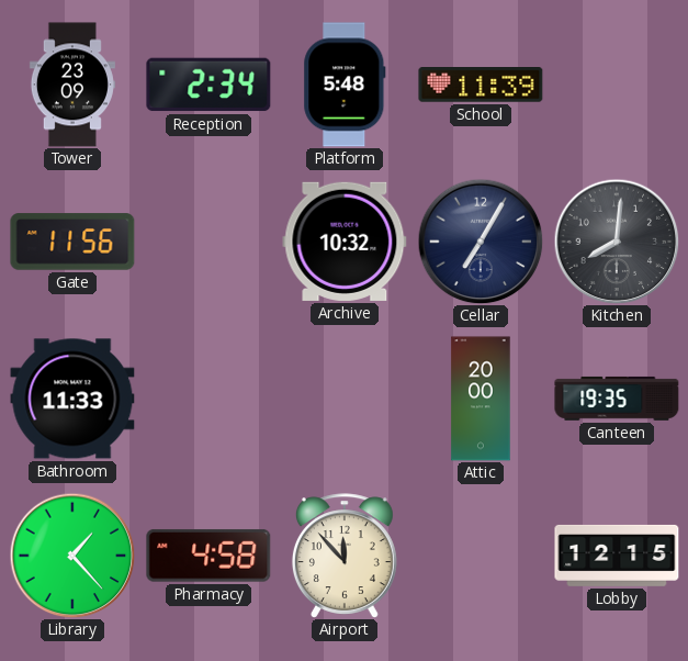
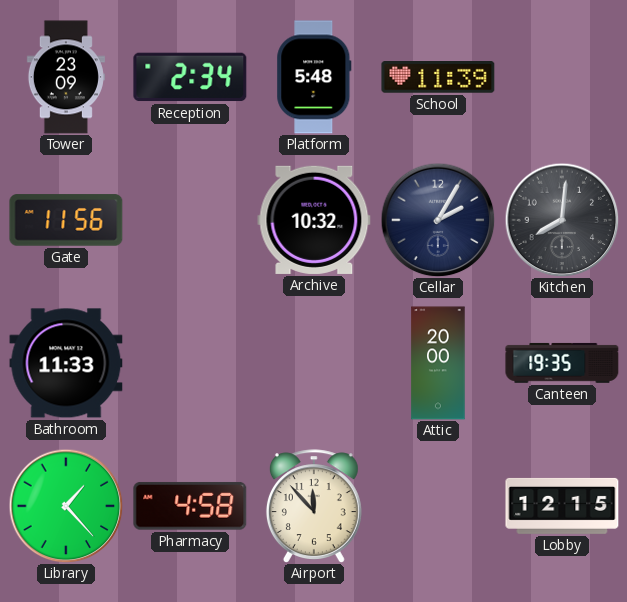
Cellar: 7:05 -> 2:05
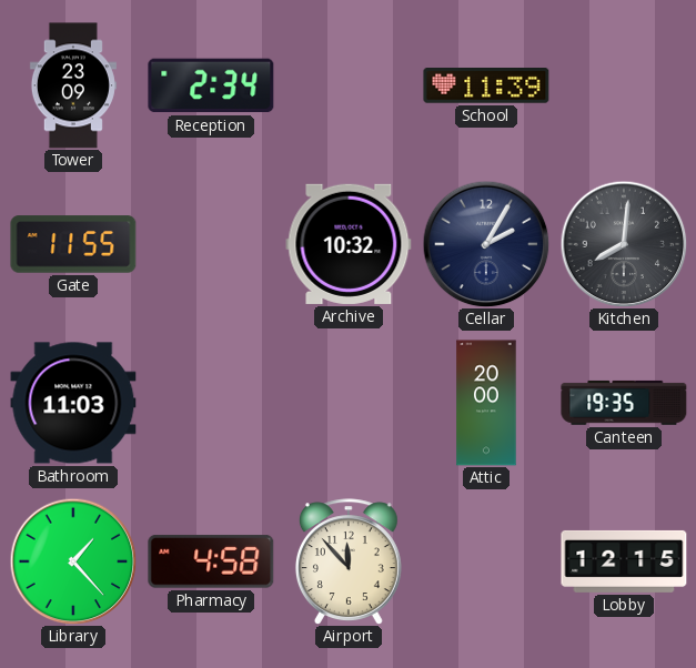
Platform: 5:48 -> none
Gate: 11:56 -> 11:55
Bathroom: 11:33 -> 11:03
